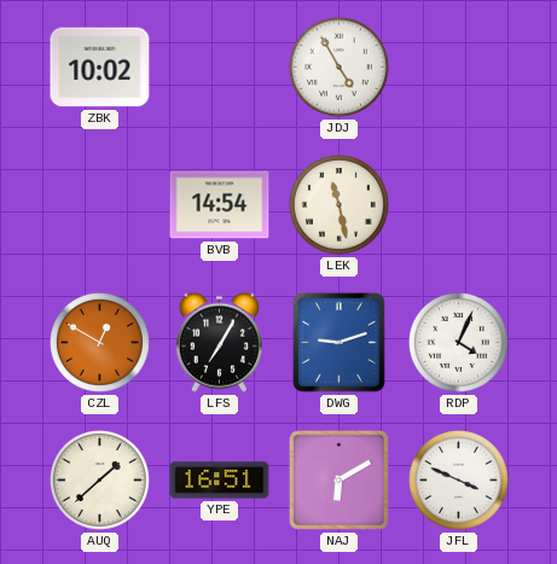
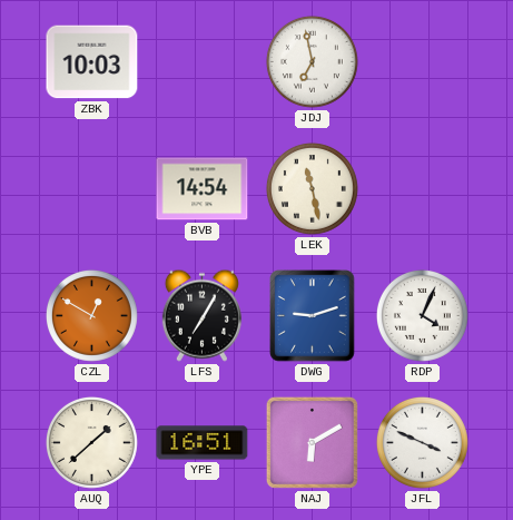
ZBK: 10:02 -> 10:03
JDJ: 4:55 -> 6:58
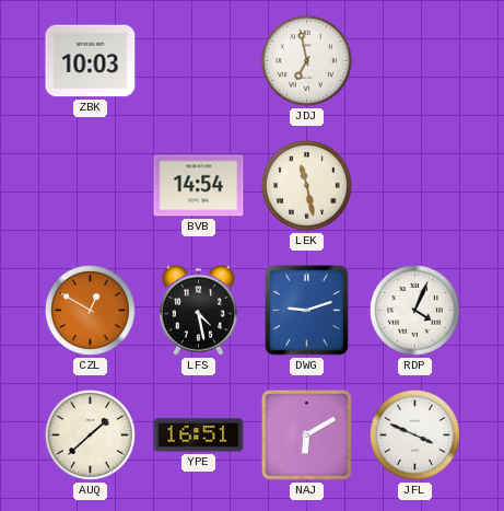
LFS: 7:05 -> 4:28
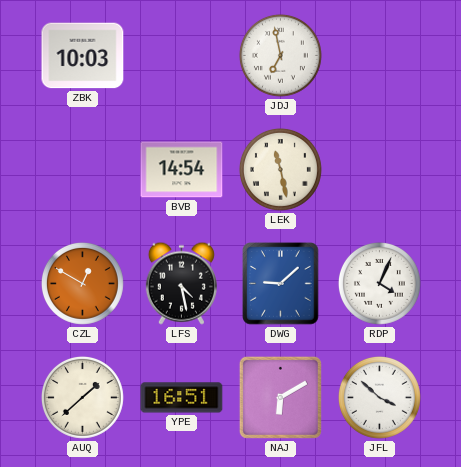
DWG: 9:12 -> 9:08
JFL: 3:49 -> 3:52
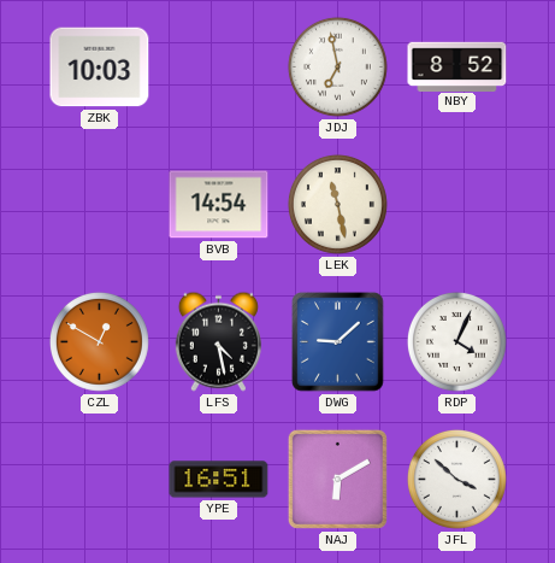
NBY: none -> 8:52
AUQ: 1:38 -> none
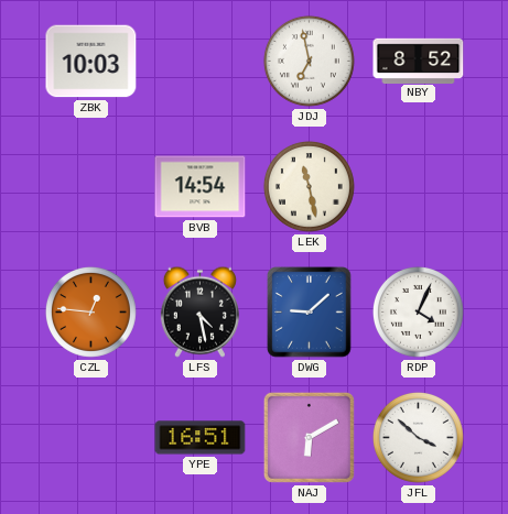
CZL: 12:50 -> 12:46
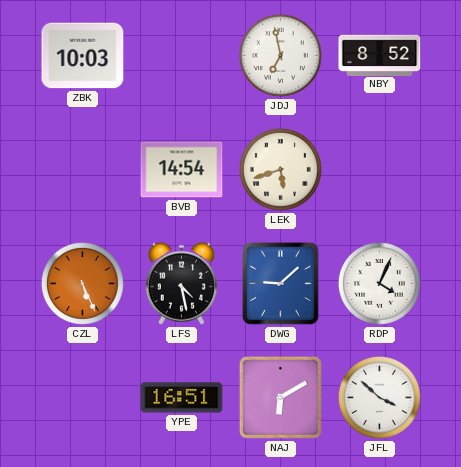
LEK: 11:28 -> 5:42
CZL: 12:46 -> 5:26
